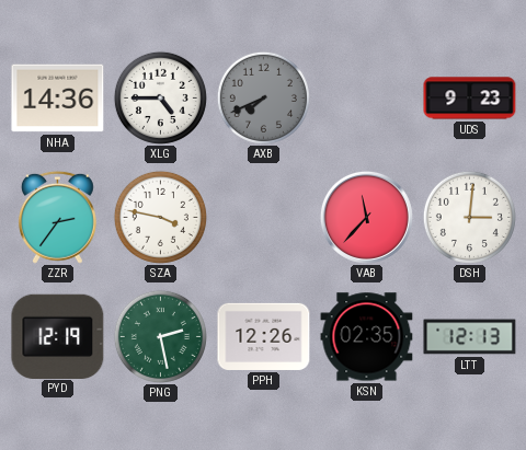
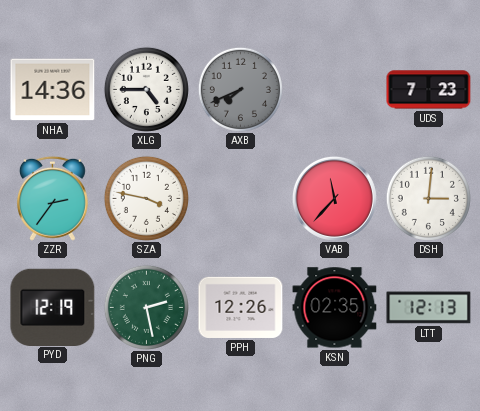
UDS: 9:23 -> 7:23
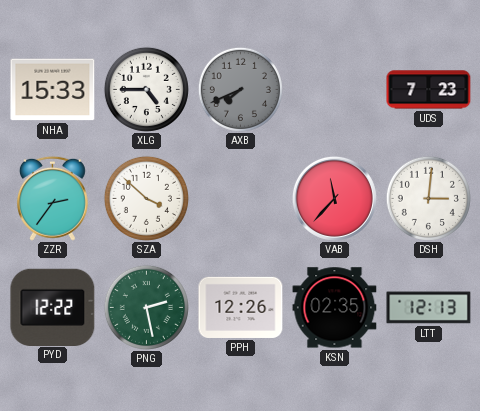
NHA: 14:36 -> 15:33
SZA: 3:47 -> 3:52
PYD: 12:19 -> 12:22
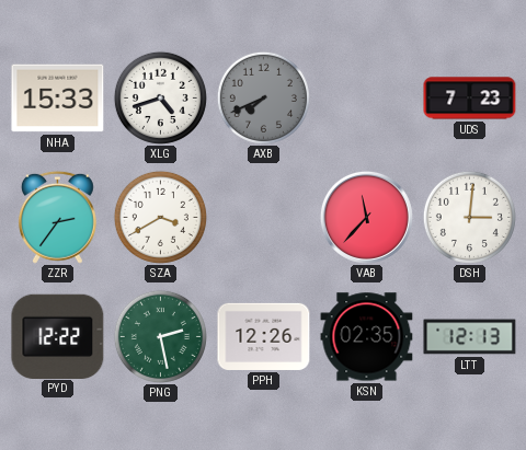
XLG: 4:45 -> 4:42
SZA: 3:52 -> 3:40
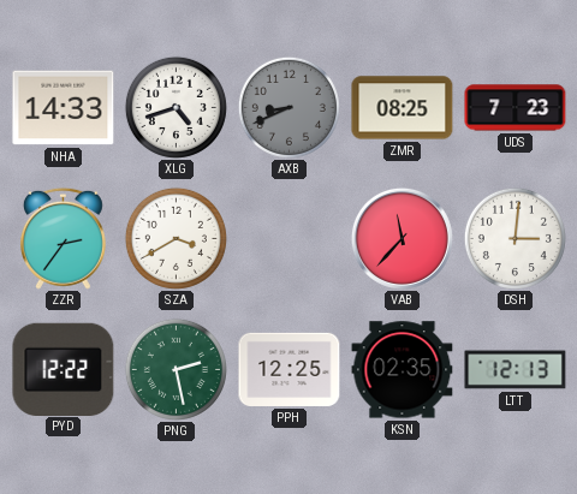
NHA: 15:33 -> 14:33
AXB: 7:41 -> 8:41
ZMR: none -> 08:25
PPH: 12:26 -> 12:25
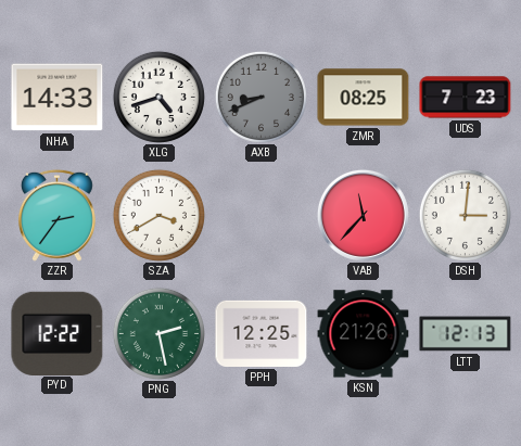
KSN: 02:35 -> 21:26
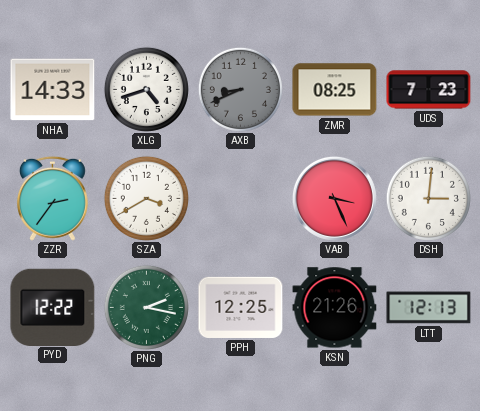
VAB: 11:37 -> 3:26
PNG: 2:28 -> 2:17
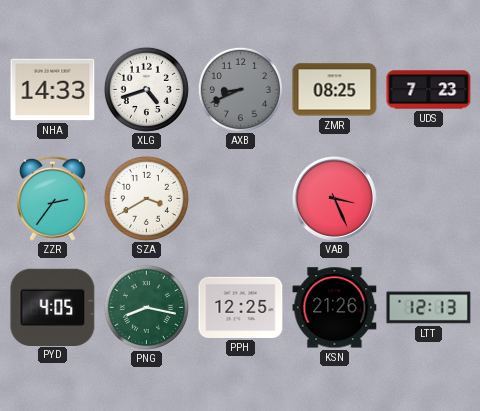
DSH: 3:01 -> none
PYD: 12:22 -> 4:05
PNG: 2:17 -> 8:17
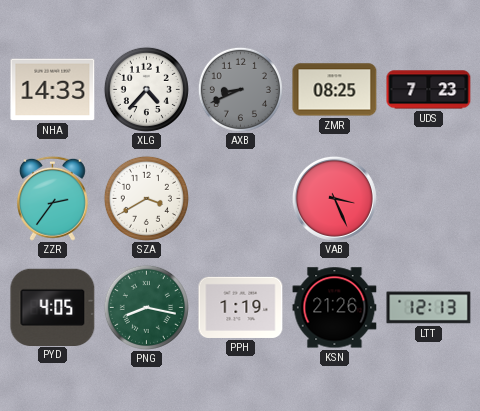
XLG: 4:42 -> 4:37
PPH: 12:25 -> 1:19
